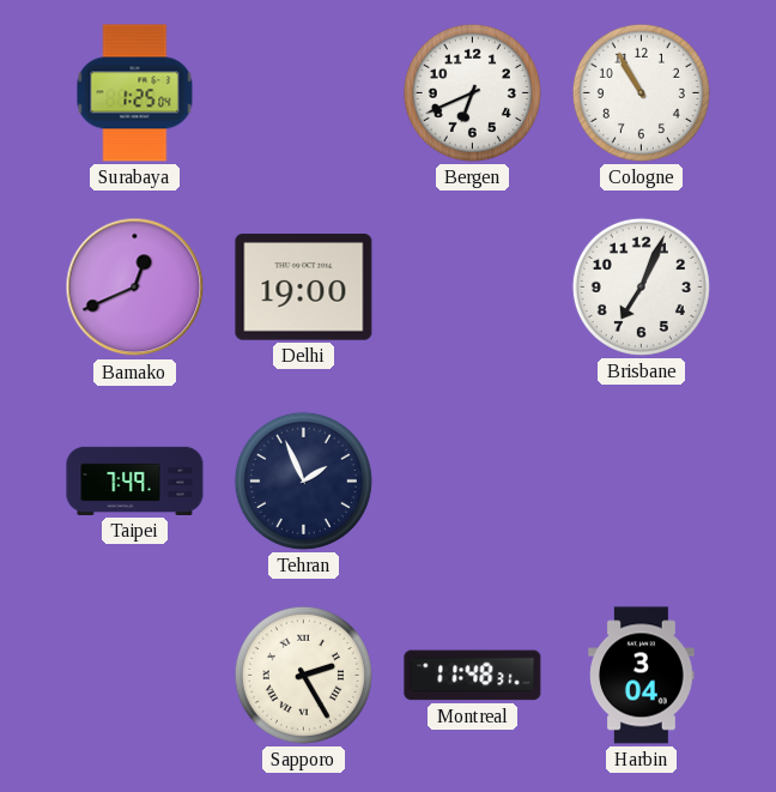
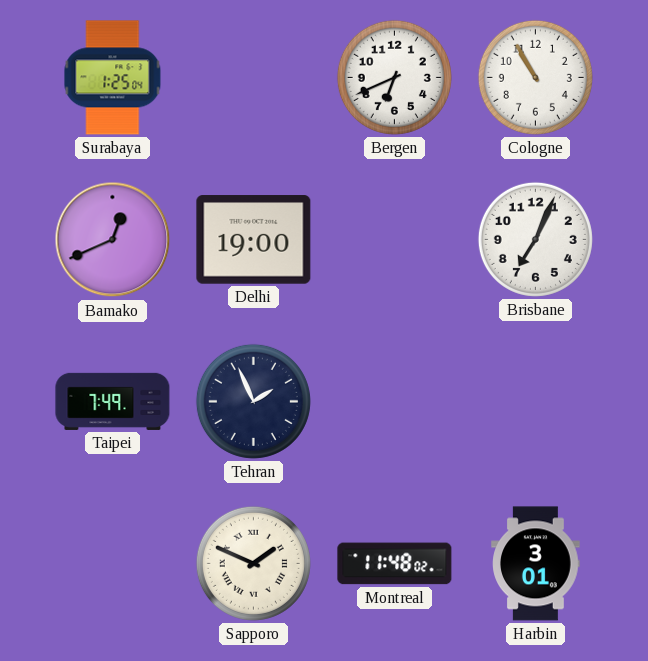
Sapporo: 2:25 -> 1:49
Montreal: 11:48:31 -> 11:48:02
Harbin: 3:04 -> 3:01
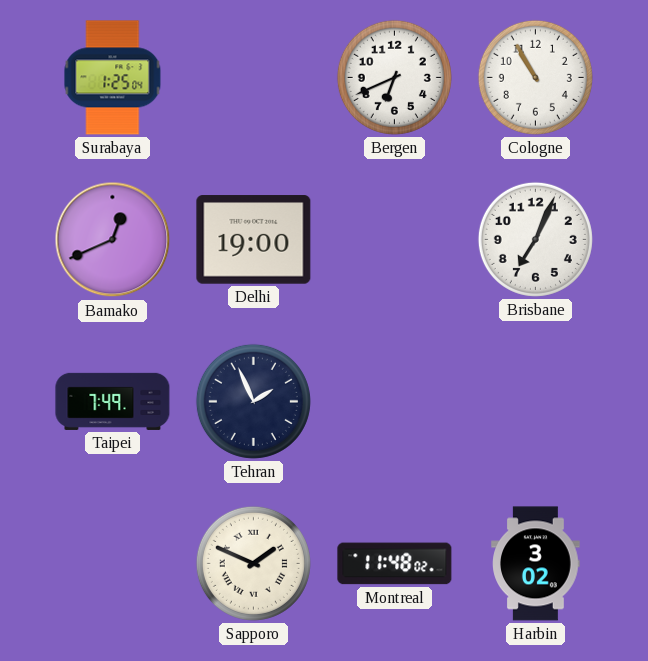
Harbin: 3:01 -> 3:02
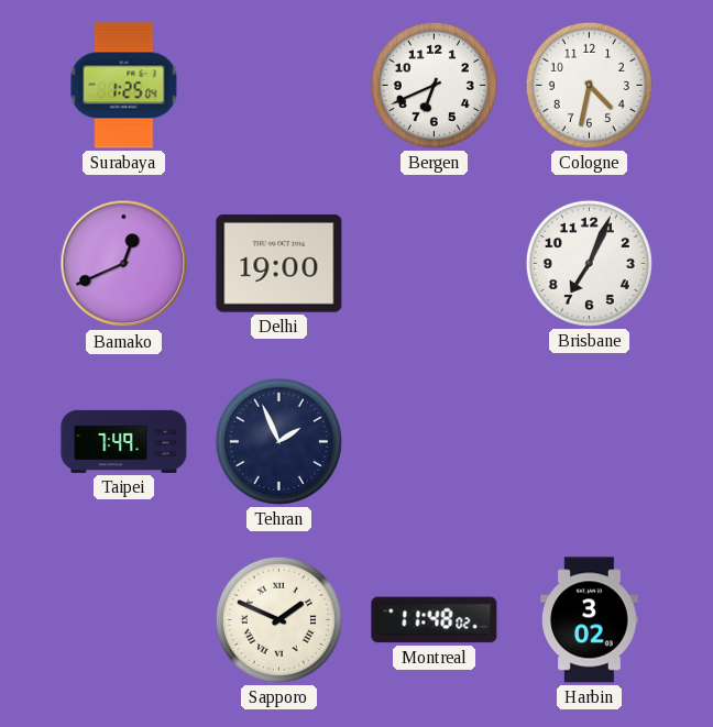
Cologne: 10:55 -> 4:32
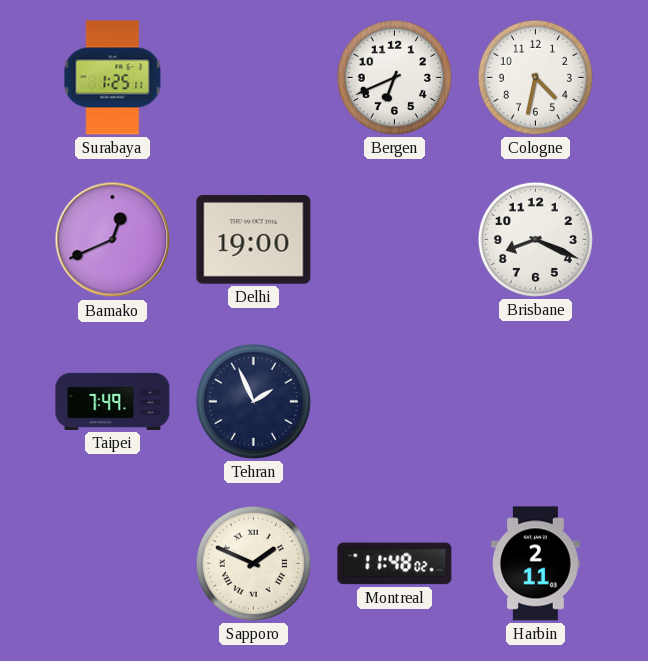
Surabaya: 1:25:04 -> 1:25:11
Brisbane: 7:04 -> 8:19
Harbin: 3:02 -> 2:11
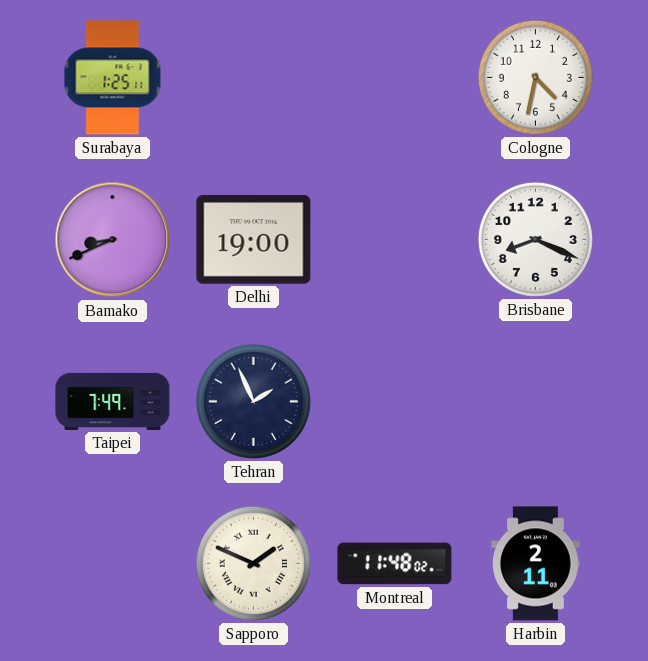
Bergen: 6:41 -> none
Bamako: 12:41 -> 8:41
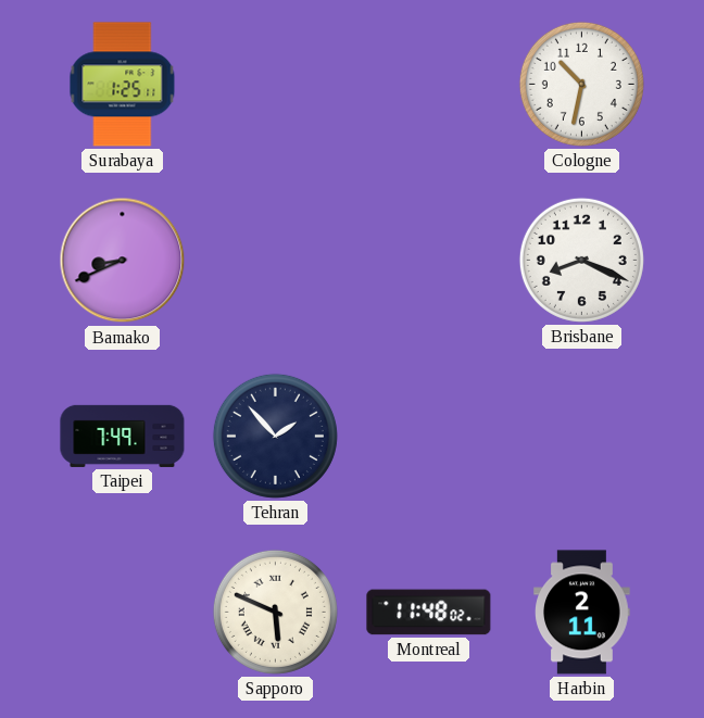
Cologne: 4:32 -> 10:32
Delhi: 19:00 -> none
Tehran: 1:56 -> 1:53
Sapporo: 1:49 -> 5:49
